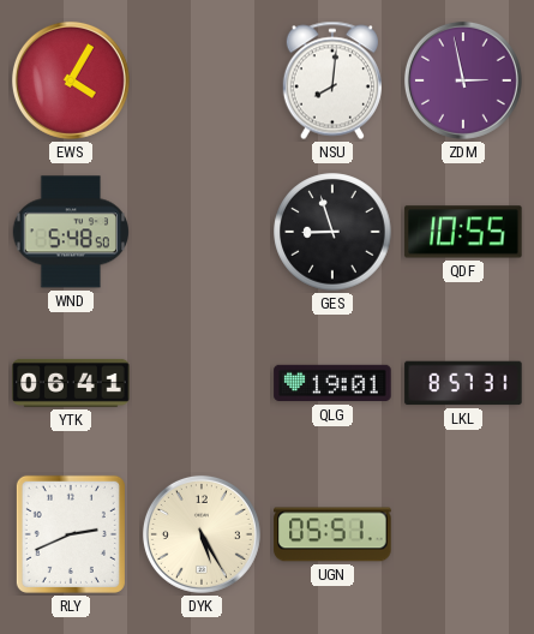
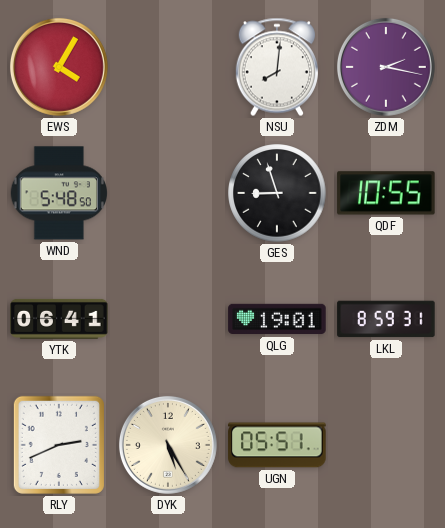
ZDM: 2:58 -> 2:17
LKL: 8:57 -> 8:59
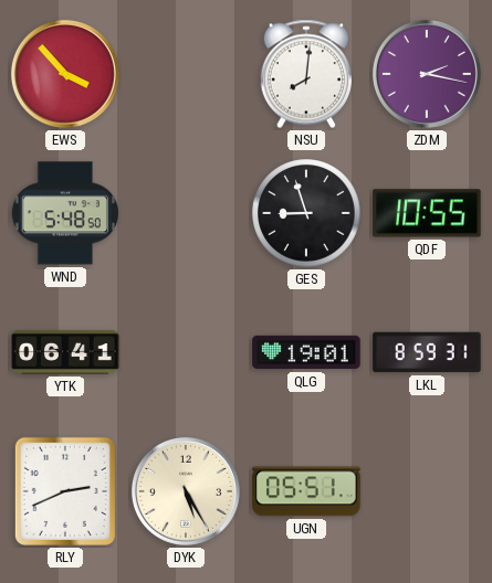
EWS: 4:05 -> 3:53
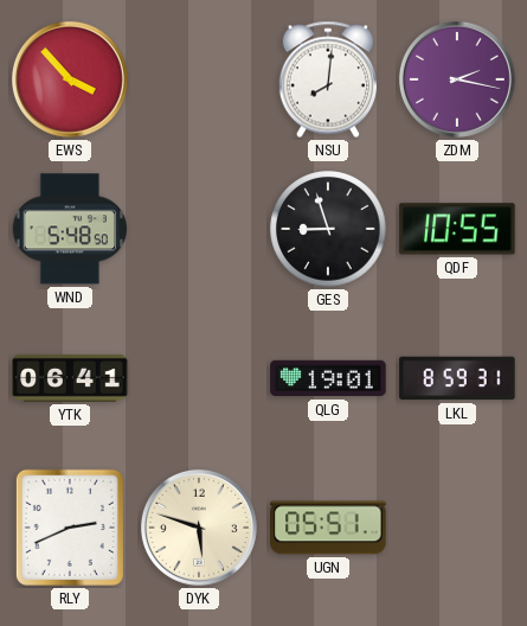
DYK: 5:25 -> 5:48
